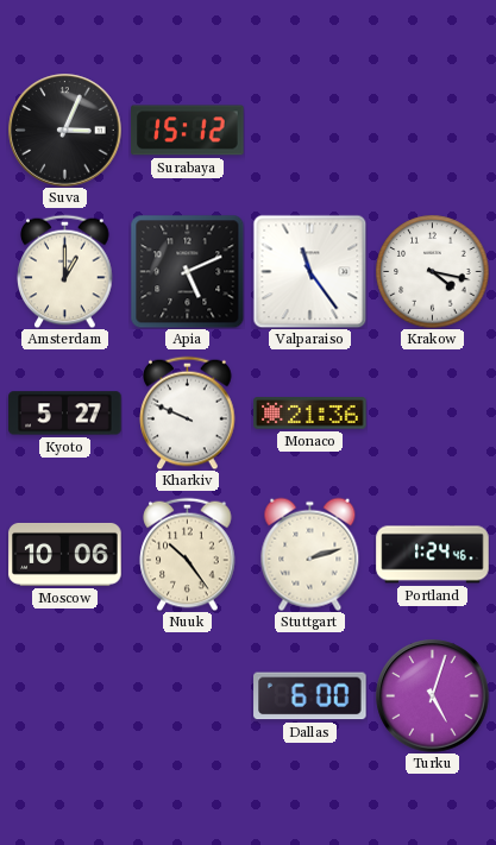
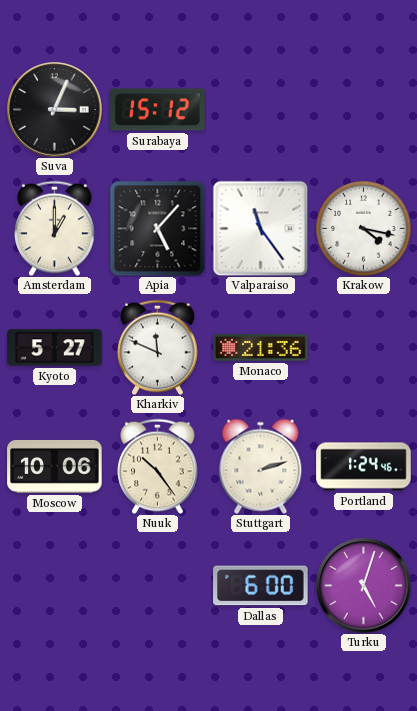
Apia: 5:11 -> 5:07
Kharkiv: 9:49 -> 11:49
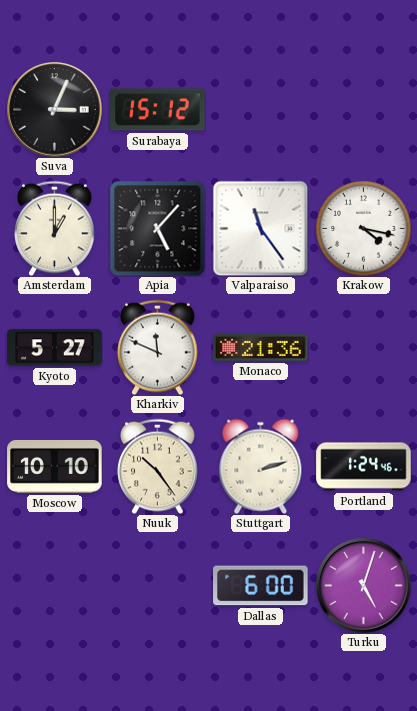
Moscow: 10:06 -> 10:10
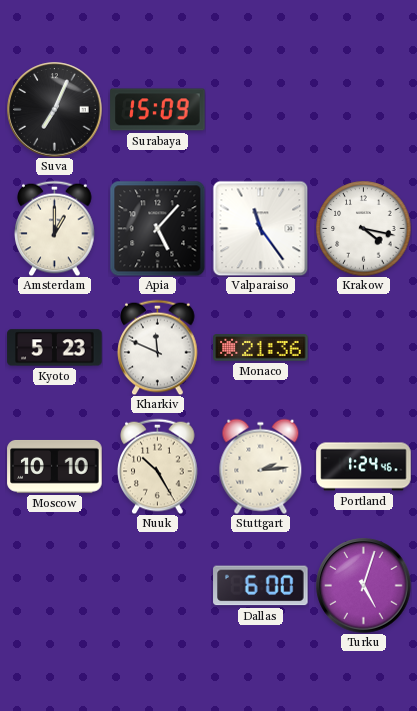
Suva: 3:04 -> 7:04
Surabaya: 15:12 -> 15:09
Kyoto: 5:27 -> 5:23
Nuuk: 10:24 -> 10:25
Stuttgart: 2:12 -> 2:14
